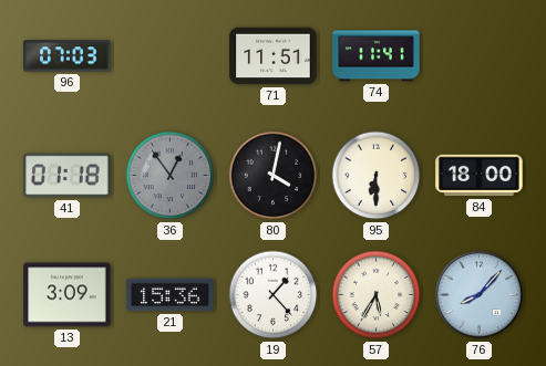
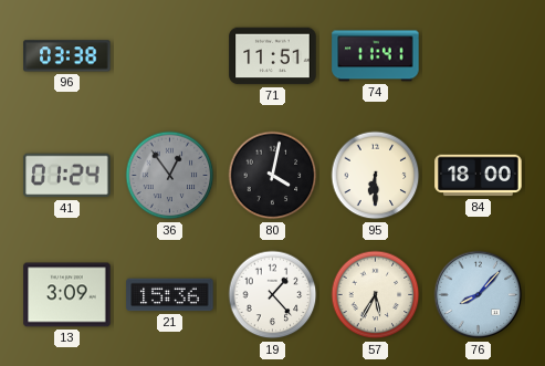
96: 07:03 -> 03:38
41: 01:18 -> 01:24
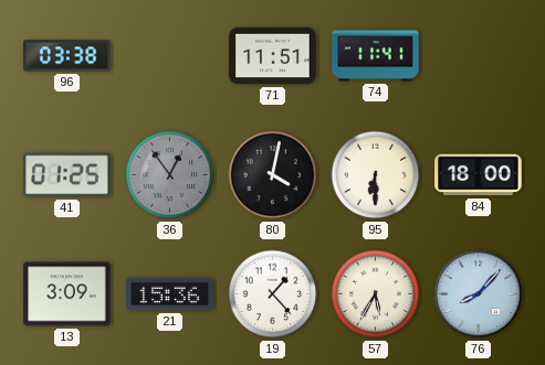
41: 01:24 -> 01:25
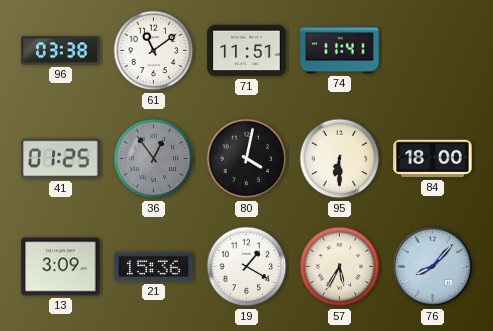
61: none -> 11:09
19: 1:23 -> 1:20
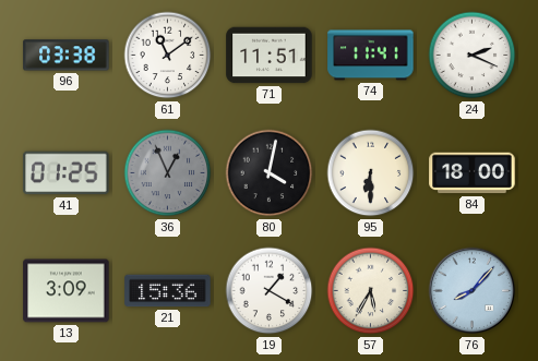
24: none -> 2:19
36: 12:54 -> 12:56
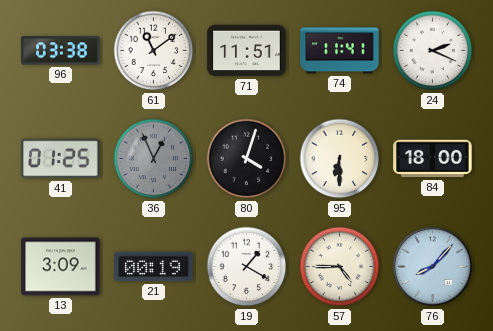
80: 4:02 -> 4:03
21: 15:36 -> 00:19
57: 5:35 -> 4:45
